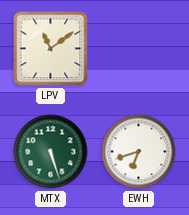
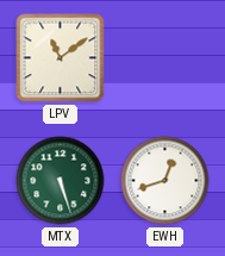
EWH: 6:42 -> 12:42
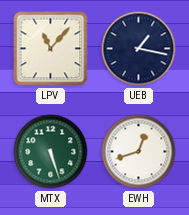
LPV: 11:09 -> 11:07
UEB: none -> 1:17
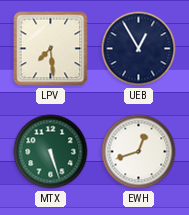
LPV: 11:07 -> 7:29
UEB: 1:17 -> 12:55
